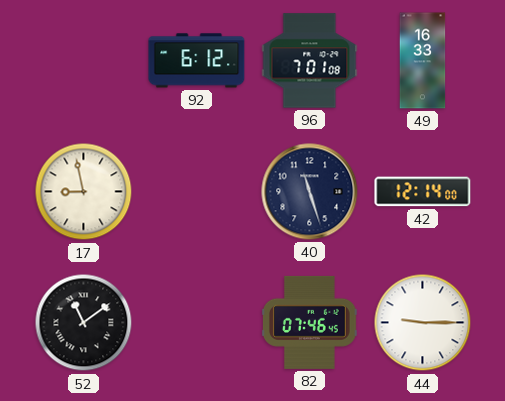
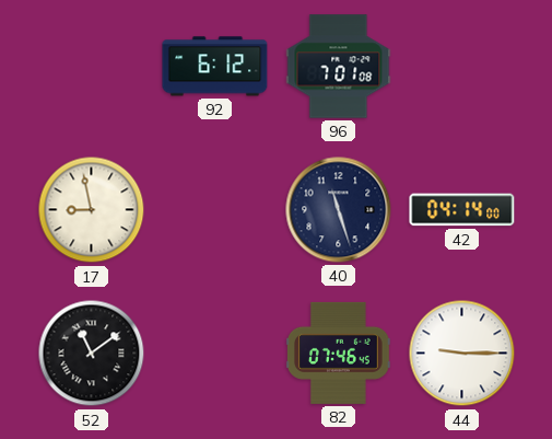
49: 16:33 -> none
42: 12:14 -> 04:14
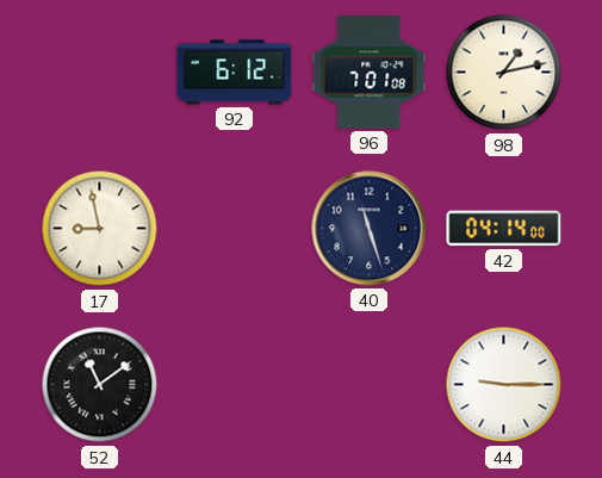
98: none -> 1:13
82: 07:46 -> none
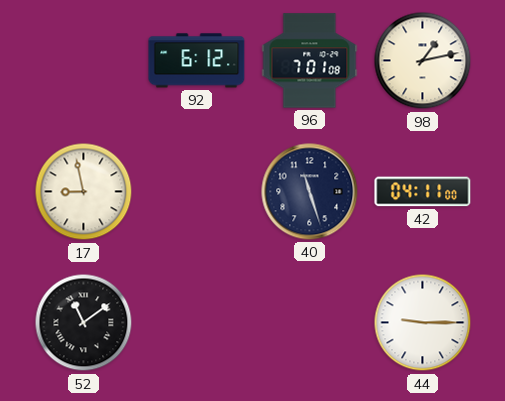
42: 04:14 -> 04:11
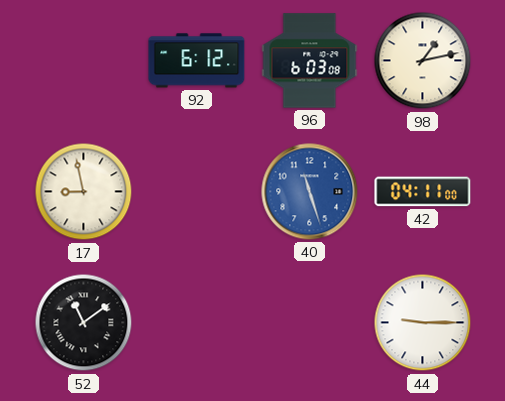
96: 7:01 -> 6:03
40 dial: navy -> blue
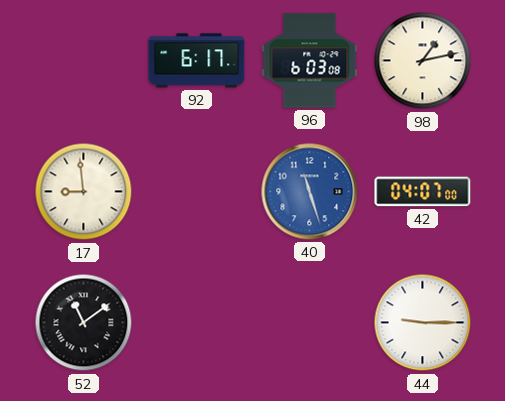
92: 6:12 -> 6:17
17: 8:58 -> 8:59
42: 04:11 -> 04:07
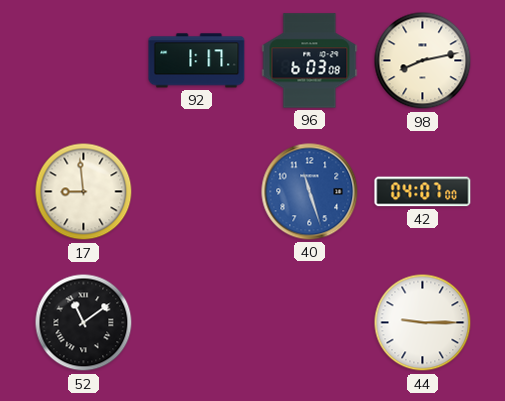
92: 6:17 -> 1:17
98: 1:13 -> 8:13
